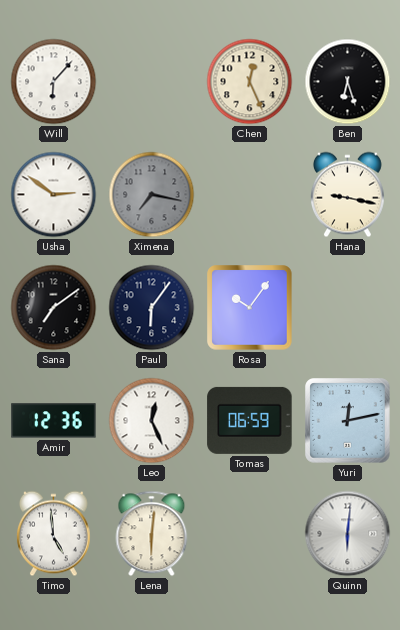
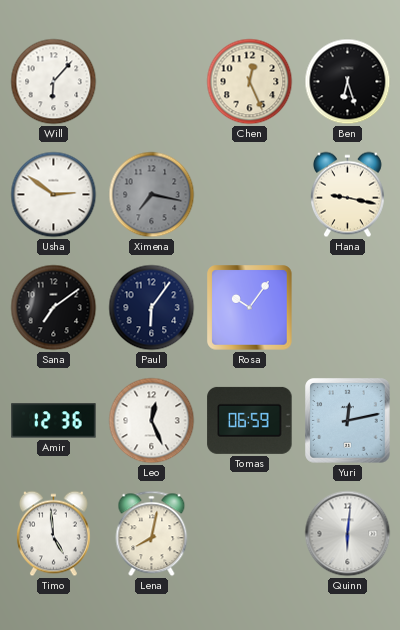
Lena: 6:01 -> 8:02
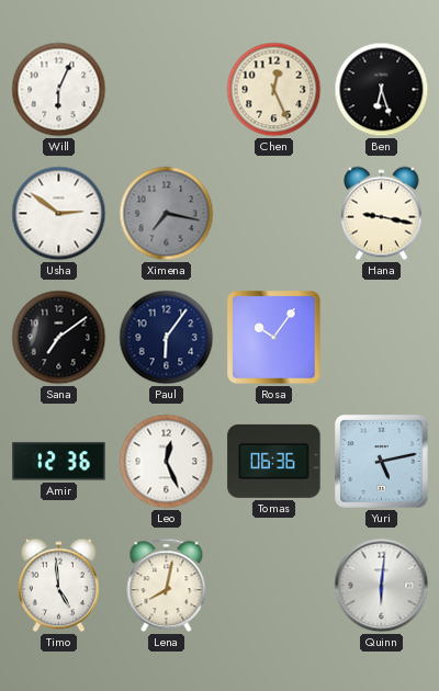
Will: 6:07 -> 6:04
Tomas: 06:59 -> 06:36
Yuri: 12:13 -> 5:13
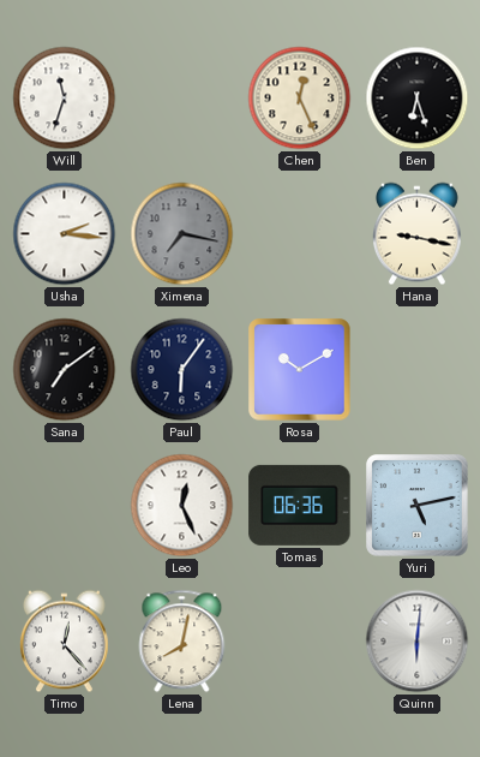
Will: 6:04 -> 11:33
Usha: 2:51 -> 2:16
Rosa: 10:06 -> 10:10
Amir: 12:36 -> none
Timo: 4:59 -> 12:23
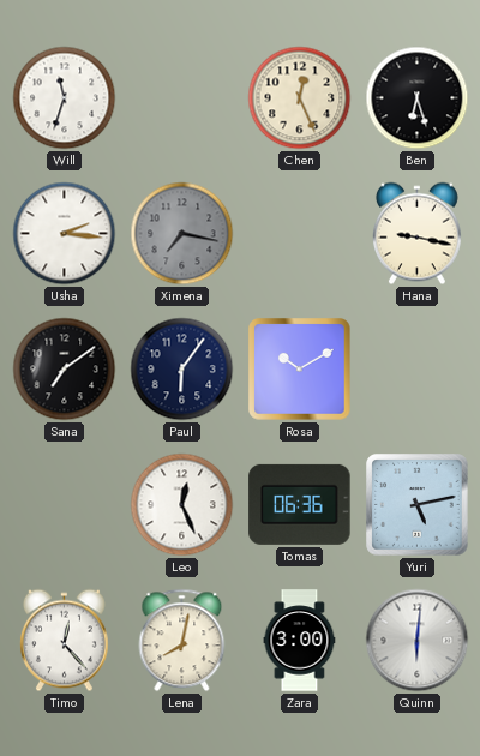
Zara: none -> 3:00
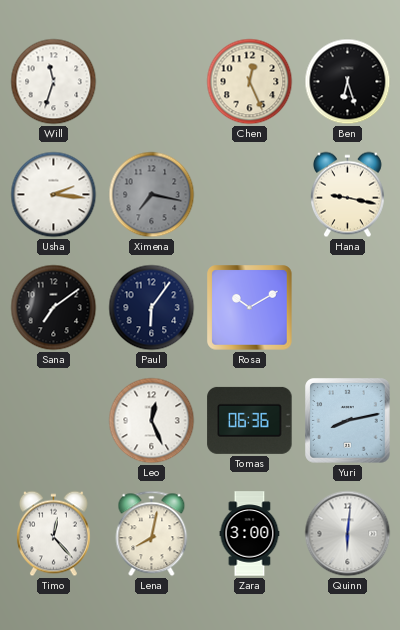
Yuri: 5:13 -> 8:13
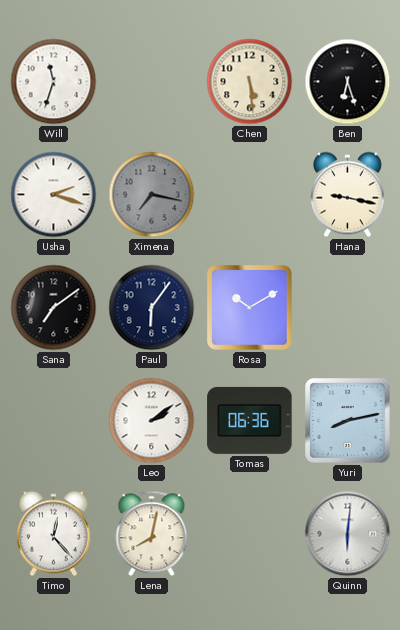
Chen: 12:26 -> 5:29
Usha: 2:16 -> 2:18
Leo: 12:26 -> 2:09
Zara: 3:00 -> none
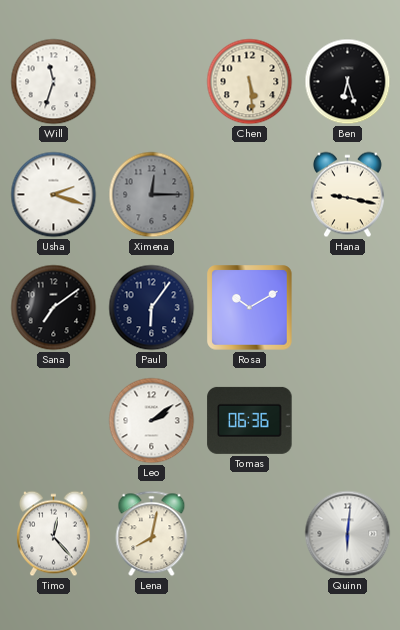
Ximena: 7:17 -> 12:15
Yuri: 8:13 -> none
